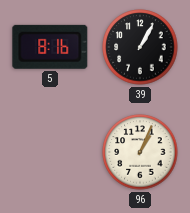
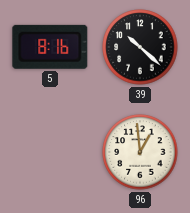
39: 1:05 -> 10:22
96: 1:04 -> 12:59
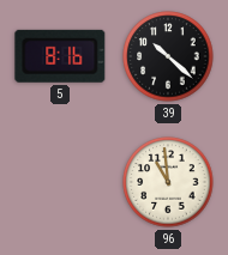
96: 12:59 -> 10:59
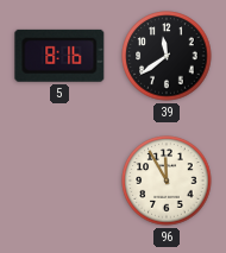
39: 10:22 -> 11:39
96: 10:59 -> 11:55
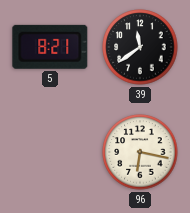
5: 8:16 -> 8:21
96: 11:55 -> 6:17
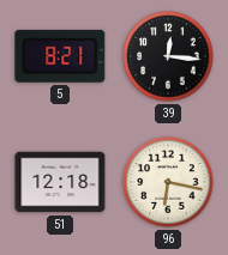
39: 11:39 -> 12:16
51: none -> 12:18
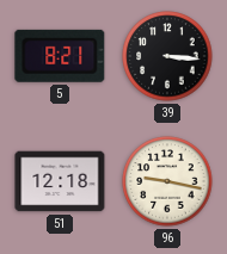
39: 12:16 -> 3:16
96: 6:17 -> 9:17
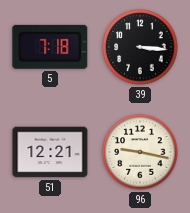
5: 8:21 -> 7:18
51: 12:18 -> 12:21
